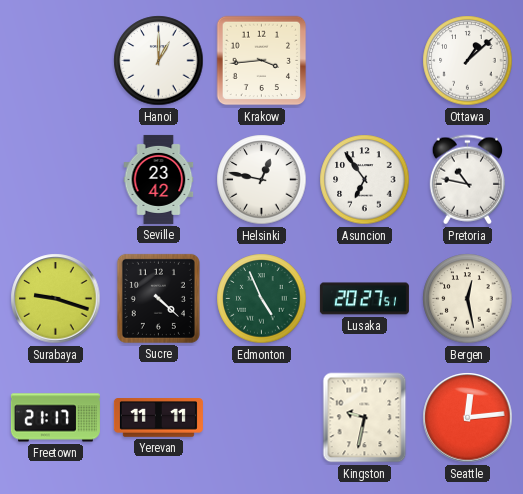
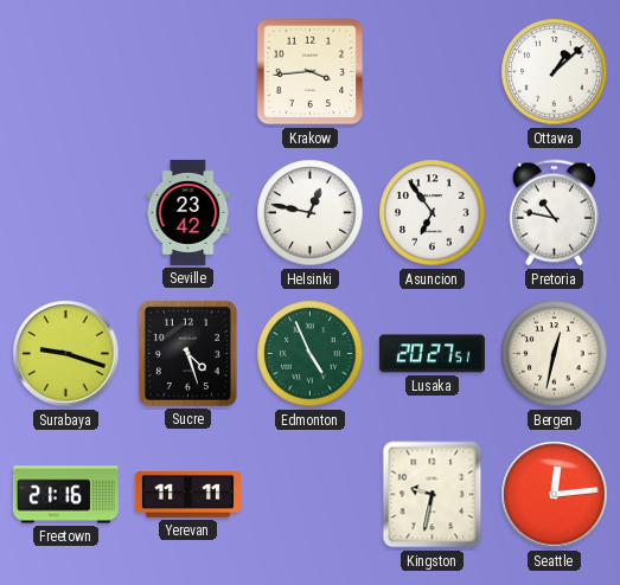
Hanoi: 1:00 -> none
Sucre: 4:22 -> 4:27
Bergen: 12:28 -> 12:32
Freetown: 21:17 -> 21:16
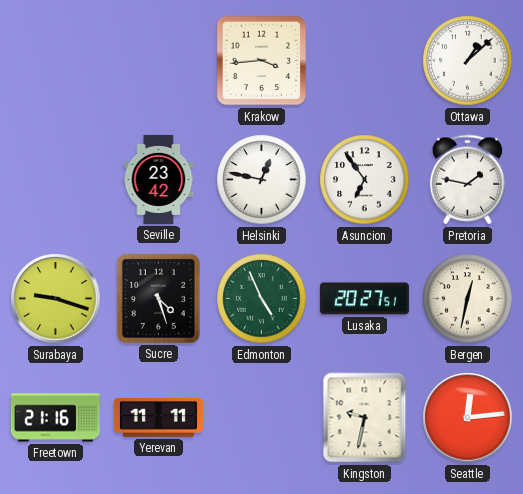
Pretoria: 10:47 -> 1:47
